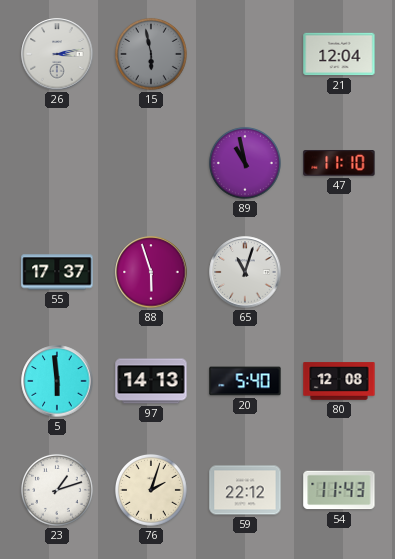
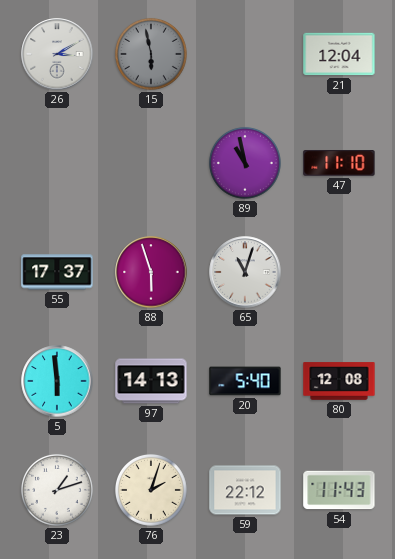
26: 3:13 -> 3:10
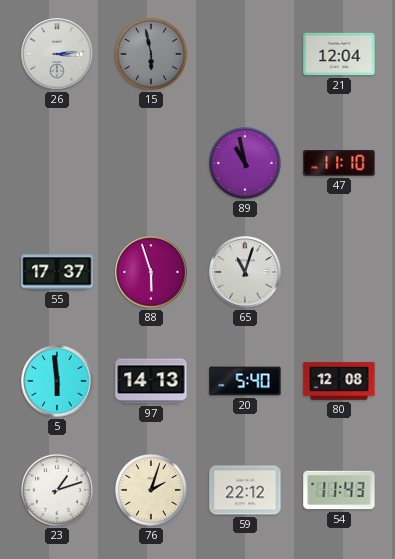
26: 3:10 -> 3:14
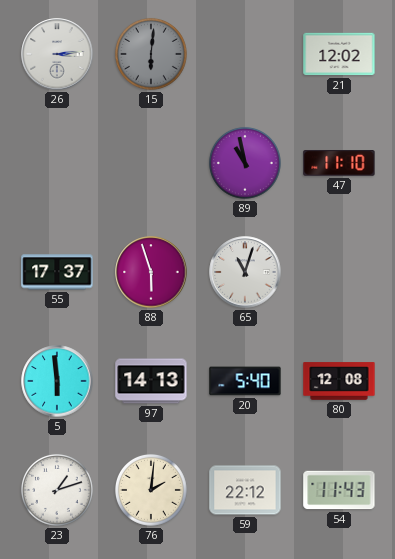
15: 5:58 -> 6:01
21: 12:04 -> 12:02
76: 2:03 -> 2:01
